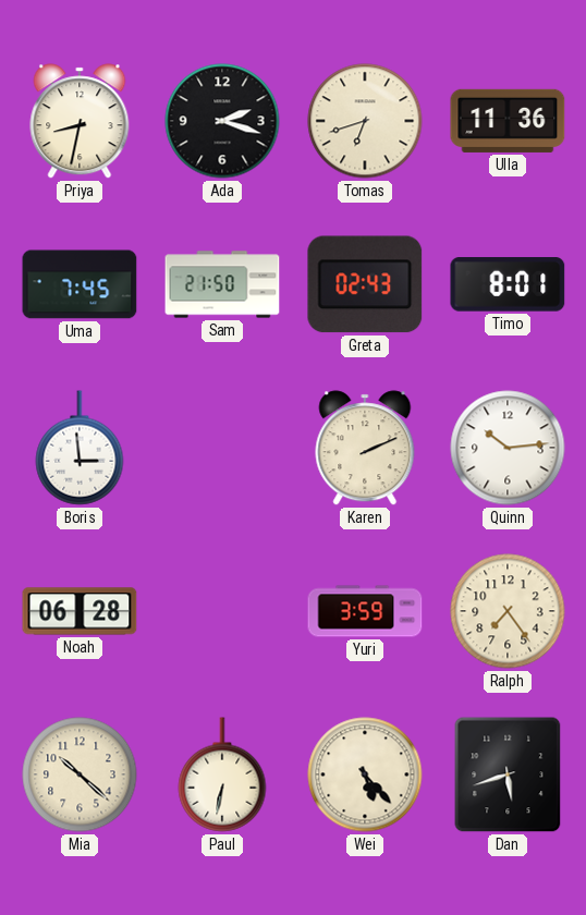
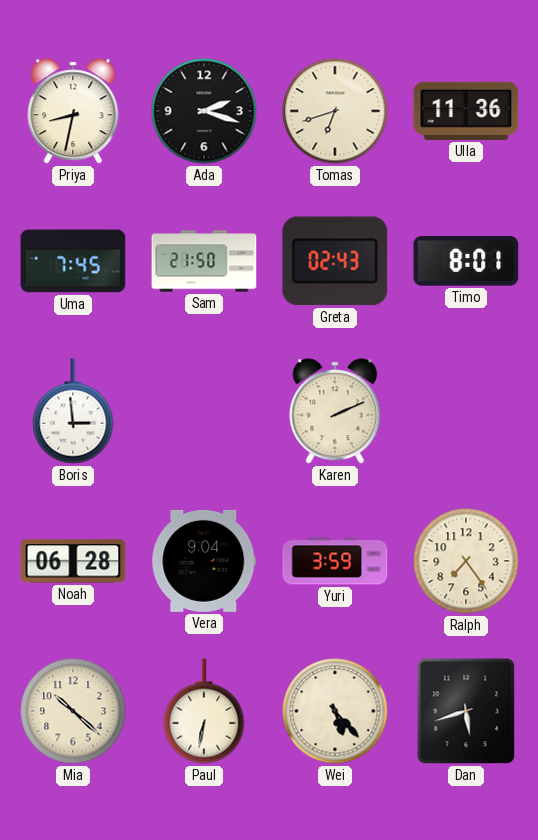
Quinn: 10:14 -> none
Vera: none -> 9:04
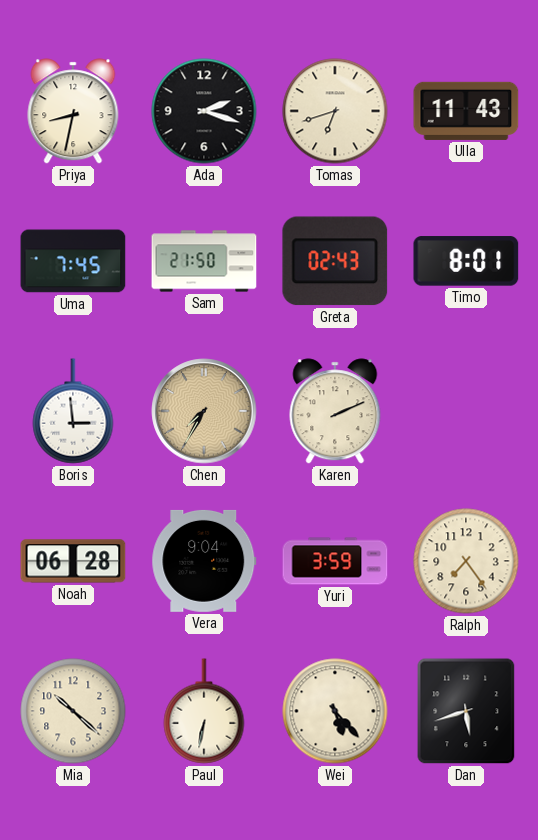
Ulla: 11:36 -> 11:43
Chen: none -> 7:35
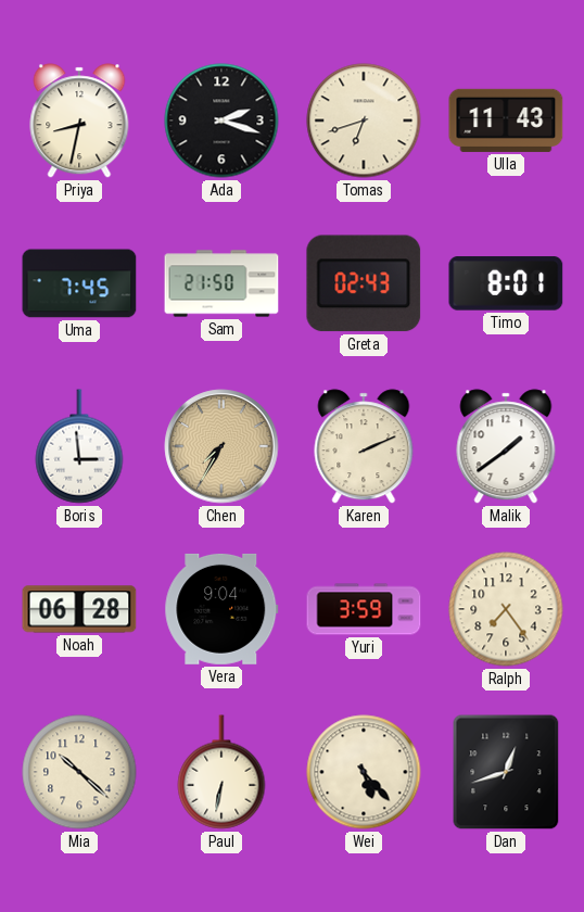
Malik: none -> 1:39
Dan: 5:42 -> 12:42
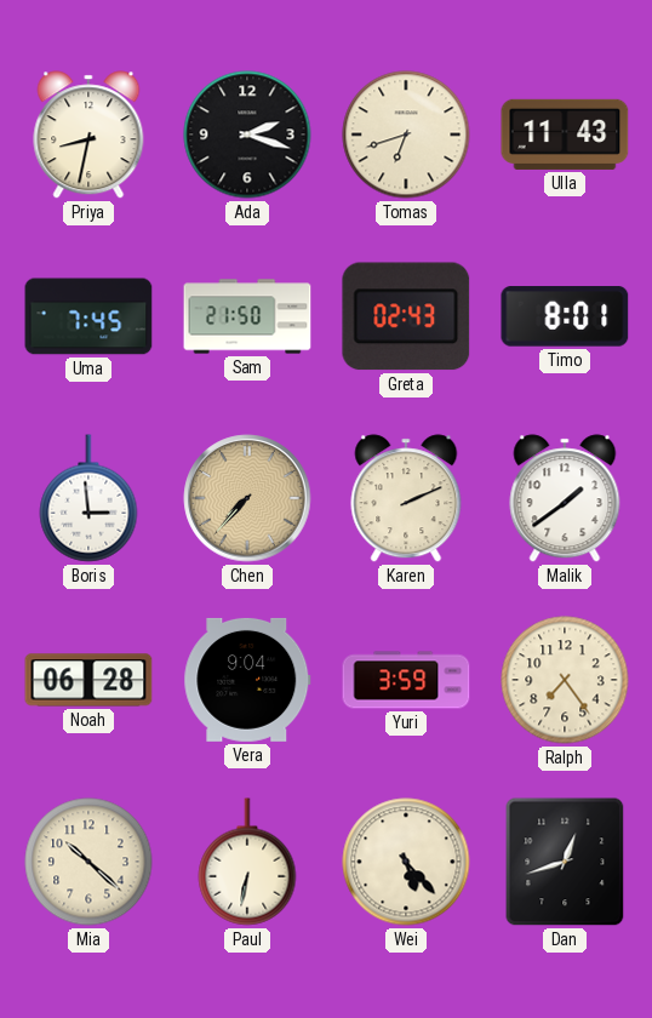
Chen: 7:35 -> 7:37
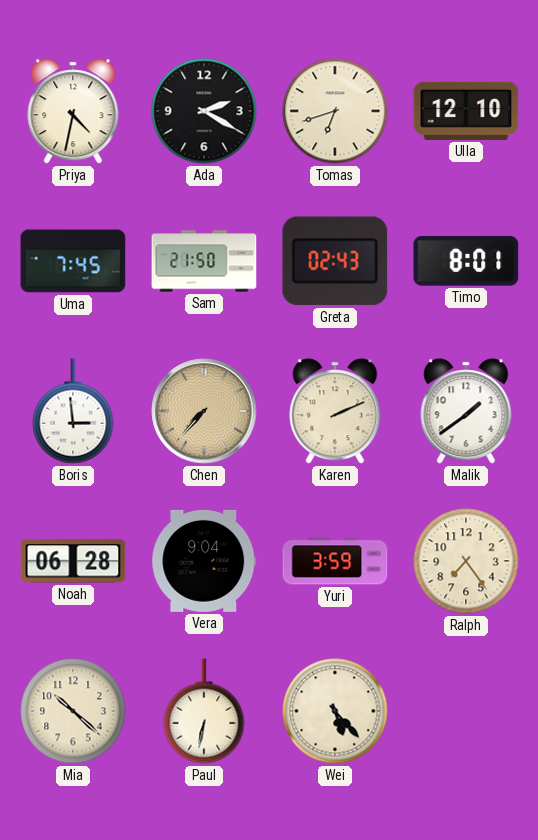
Priya: 8:32 -> 4:32
Ada: 2:18 -> 2:20
Ulla: 11:43 -> 12:10
Dan: 12:42 -> none
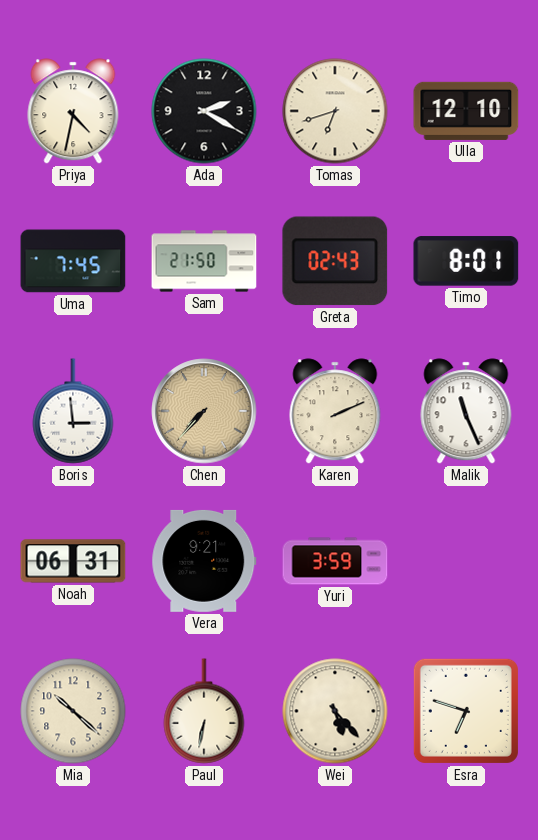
Malik: 1:39 -> 11:26
Noah: 06:28 -> 06:31
Vera: 9:04 -> 9:21
Ralph: 7:24 -> none
Esra: none -> 6:48
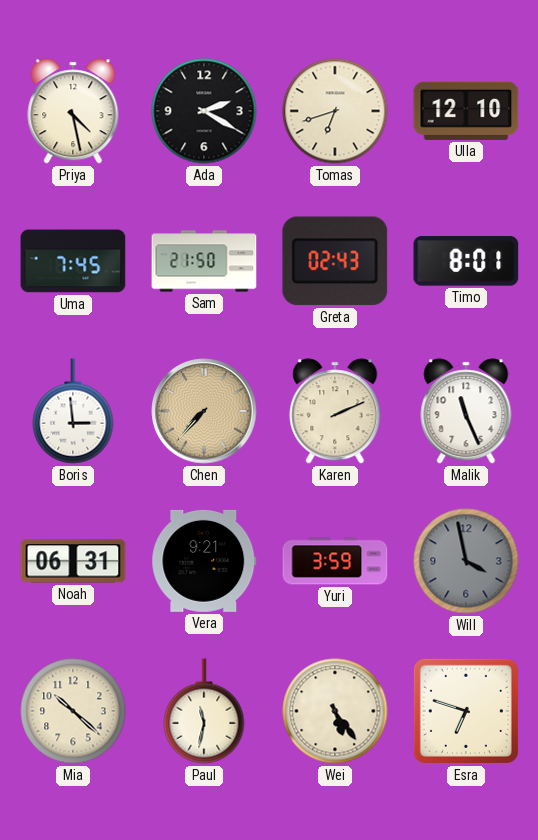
Priya: 4:32 -> 4:28
Will: none -> 3:58
Paul: 6:32 -> 11:32
Wei: 5:23 -> 5:24
